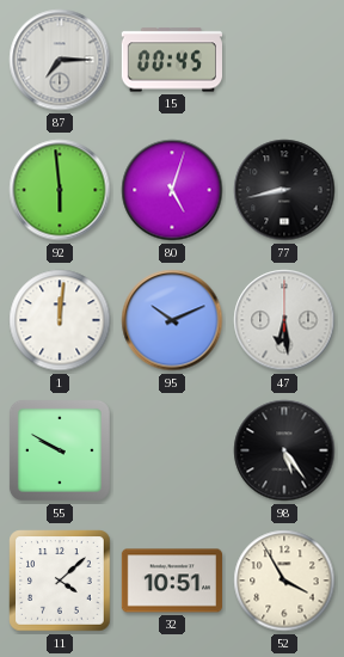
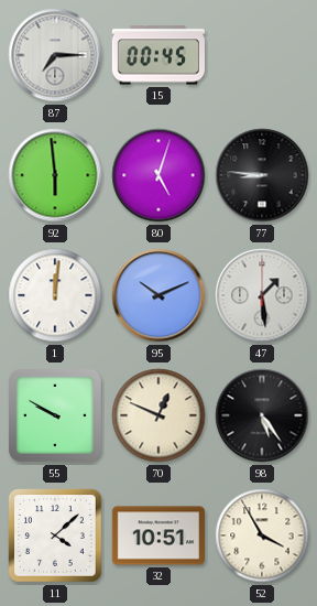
77: 8:43 -> 8:46
47: 6:29 -> 1:29
70: none -> 12:49
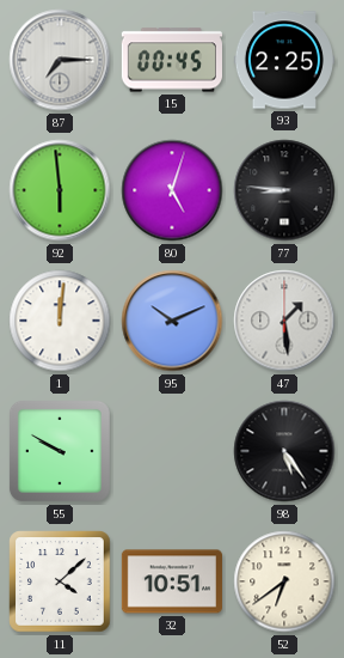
93: none -> 2:25
70: 12:49 -> none
52: 3:55 -> 6:39
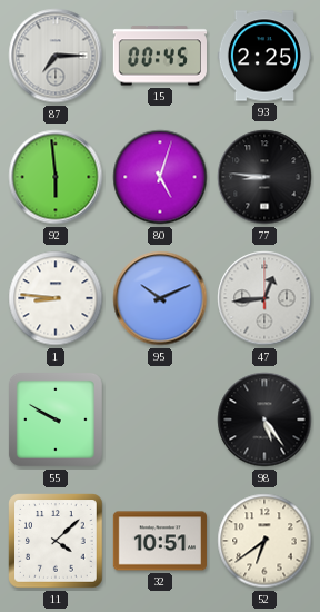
1: 12:01 -> 8:46
47: 1:29 -> 12:44
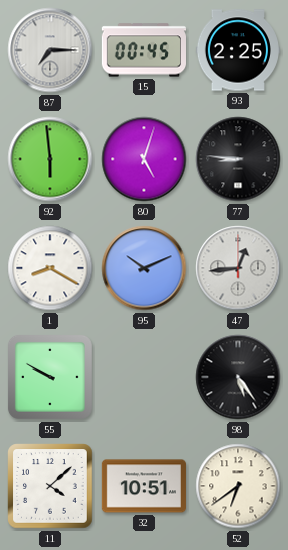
1: 8:46 -> 8:20
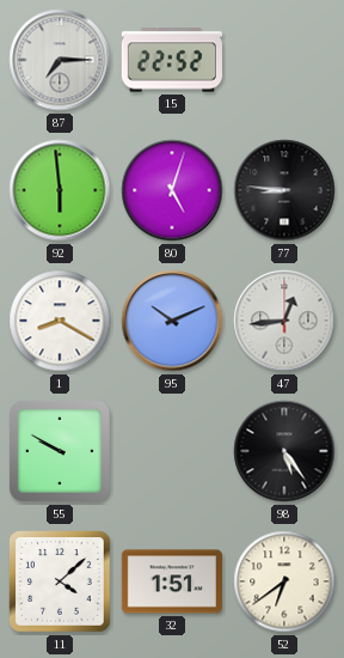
15: 00:45 -> 22:52
93: 2:25 -> none
32: 10:51 -> 1:51
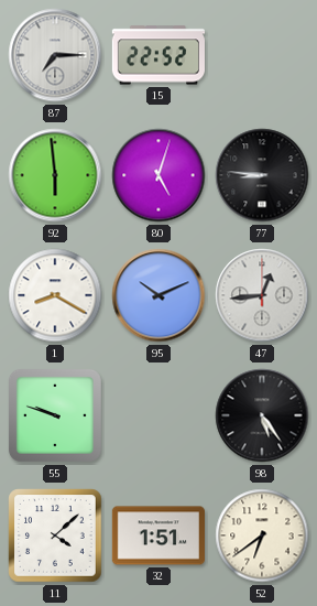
55: 9:50 -> 9:48
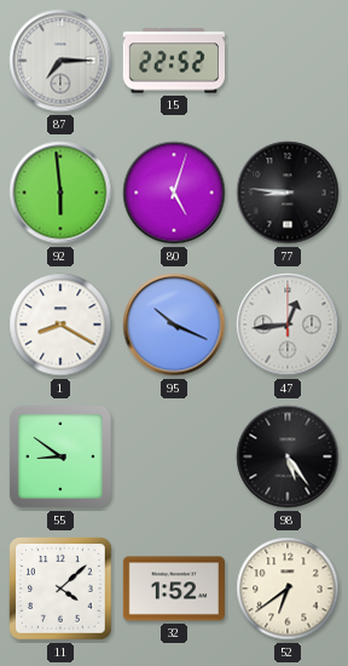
95: 10:11 -> 10:19
55: 9:48 -> 8:51
32: 1:51 -> 1:52
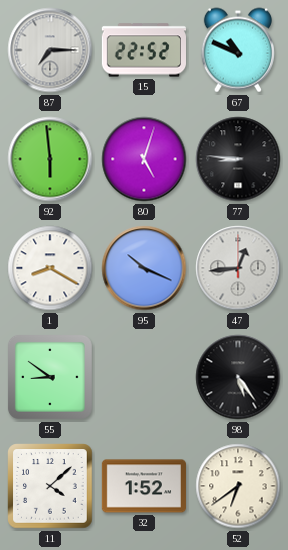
67: none -> 10:49
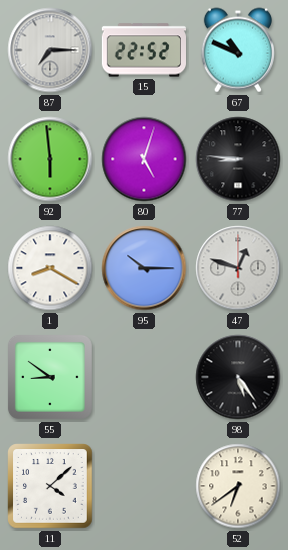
95: 10:19 -> 10:15
47: 12:44 -> 12:48
32: 1:52 -> none
